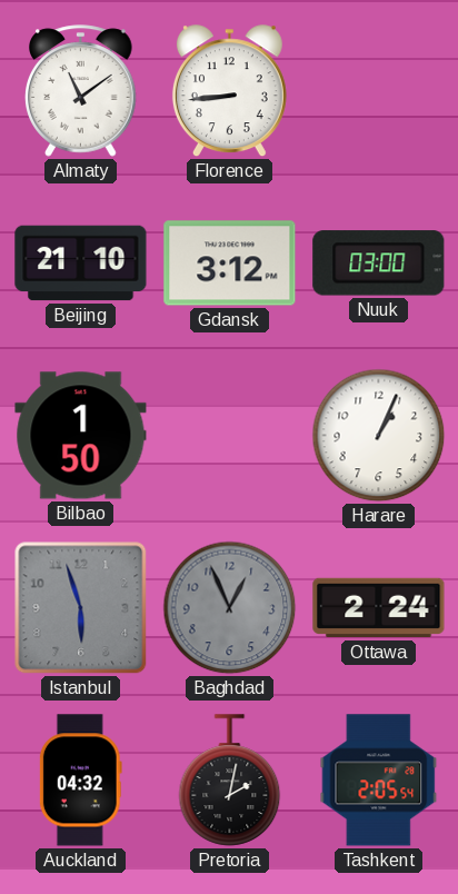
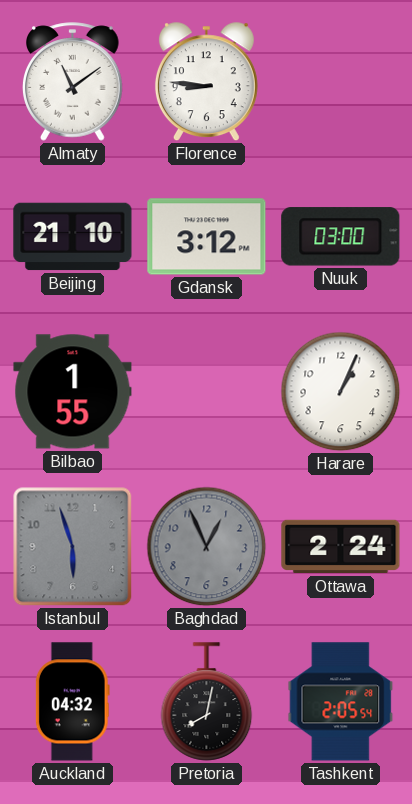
Florence: 8:44 -> 8:46
Bilbao: 1:50 -> 1:55
Pretoria: 2:02 -> 8:02
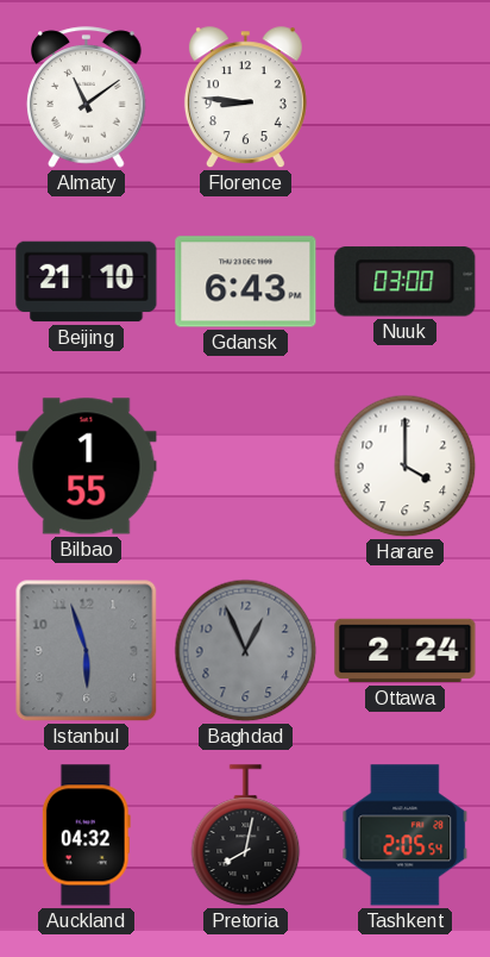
Gdansk: 3:12 -> 6:43
Harare: 1:04 -> 4:00
